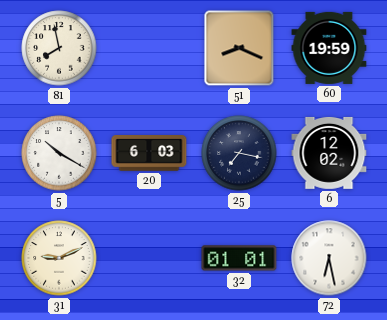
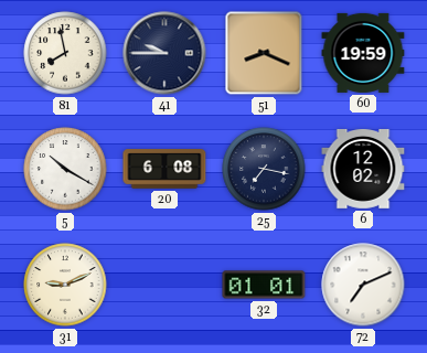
41: none -> 9:45
20: 6:03 -> 6:08
72: 6:28 -> 7:11
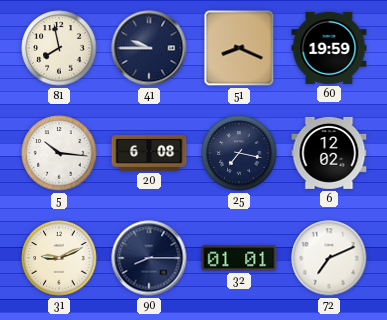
5: 10:20 -> 10:16
90: none -> 8:15
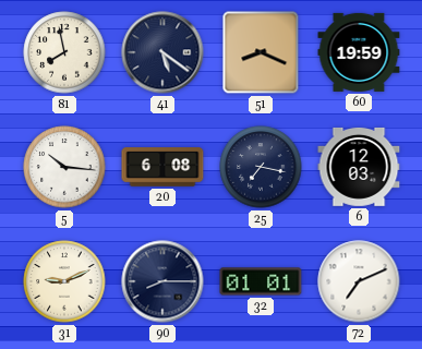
41: 9:45 -> 5:21
6: 12:02 -> 12:03
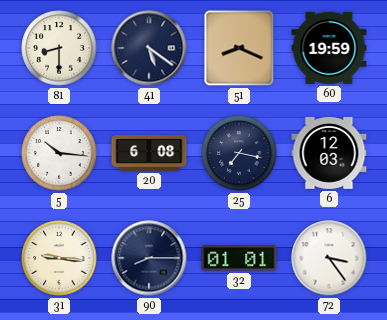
81: 7:58 -> 8:30
31: 9:11 -> 9:16
72: 7:11 -> 3:24
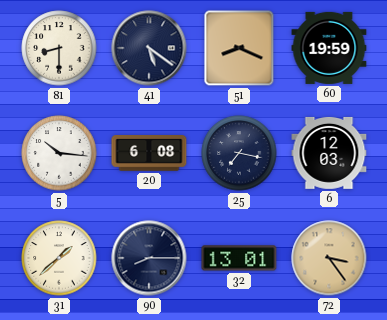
31: 9:16 -> 1:38
32: 01:01 -> 13:01
72 dial: white -> champagne
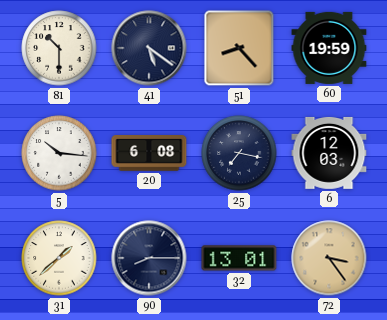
81: 8:30 -> 10:30
51: 8:19 -> 8:23
